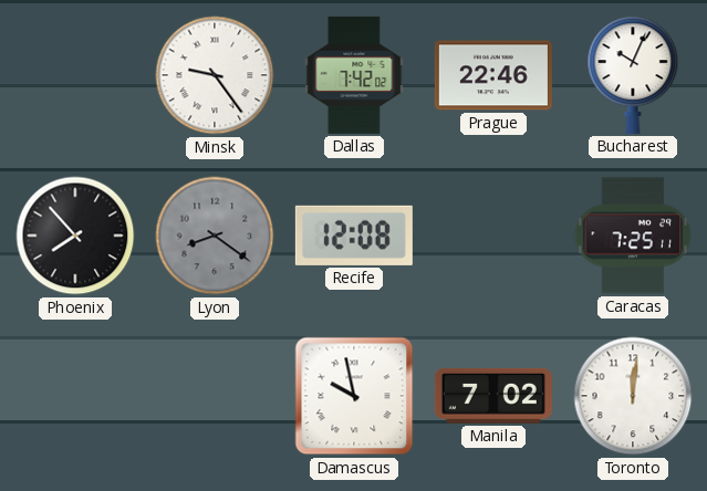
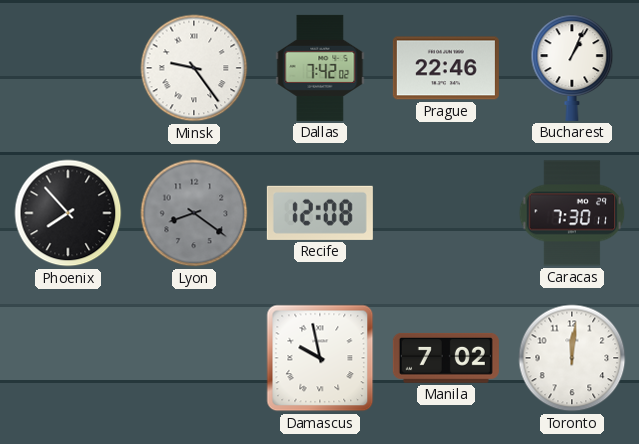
Bucharest: 10:04 -> 1:04
Caracas: 7:25 -> 7:30
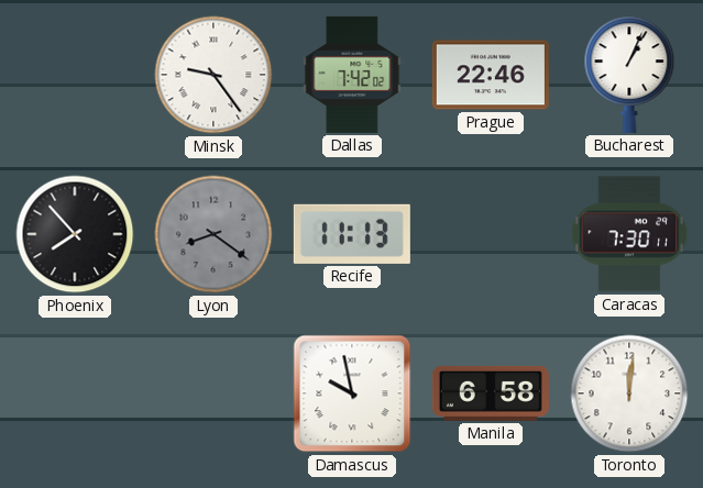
Recife: 12:08 -> 11:13
Manila: 7:02 -> 6:58
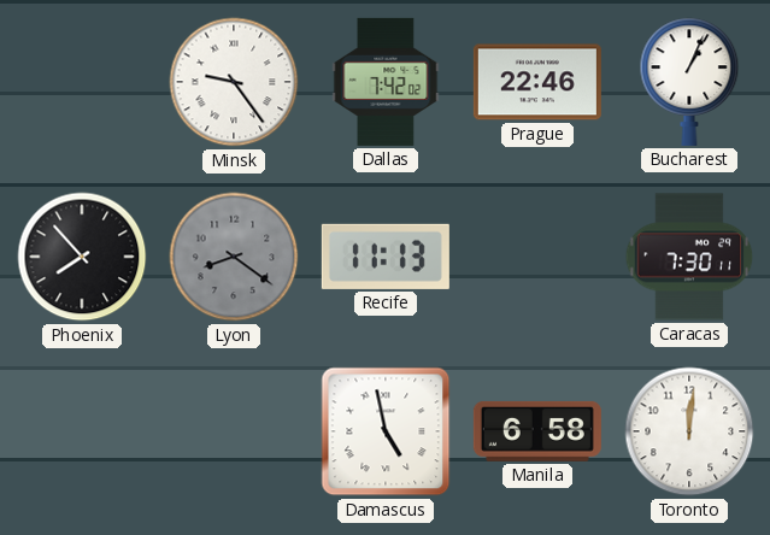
Damascus: 9:58 -> 4:58
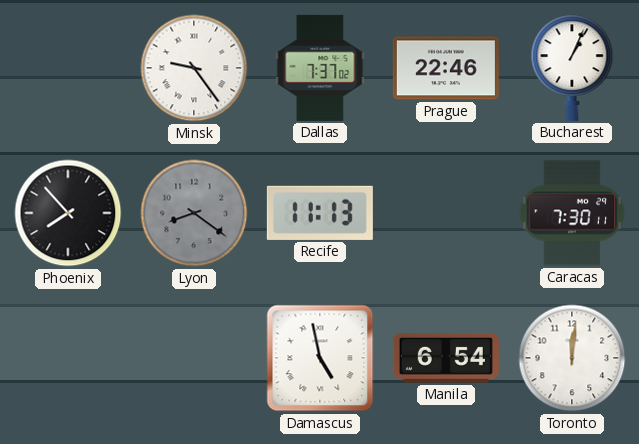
Dallas: 7:42 -> 7:37
Manila: 6:58 -> 6:54
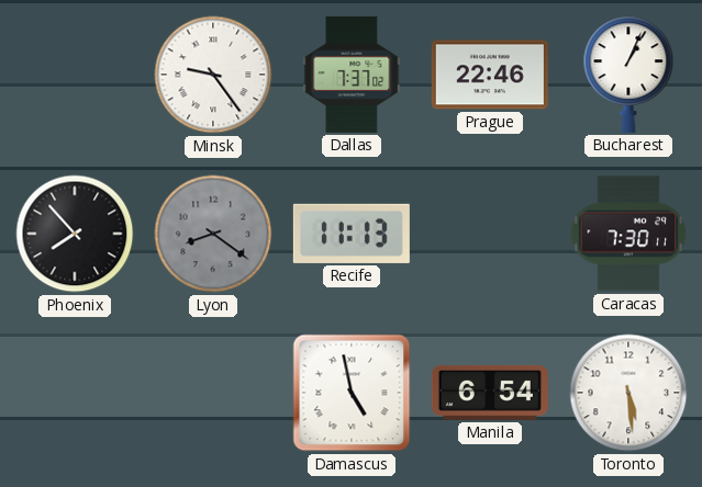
Toronto: 12:01 -> 5:29
